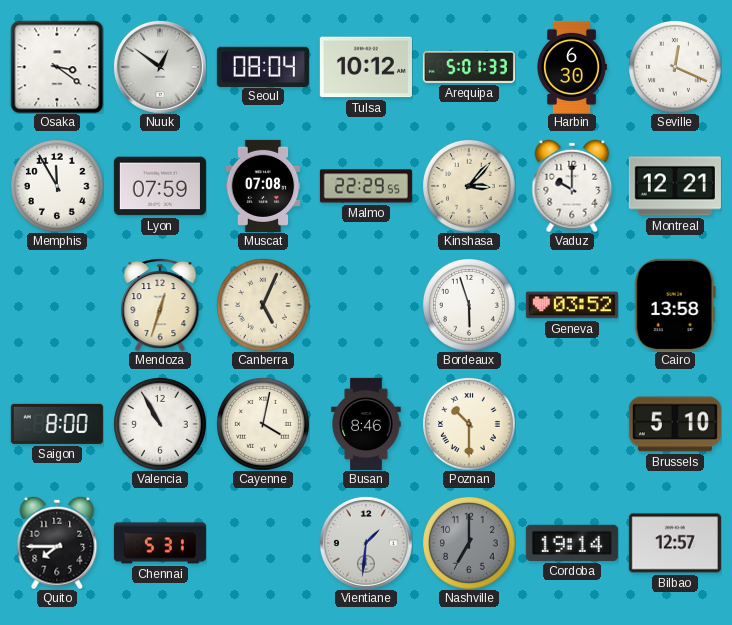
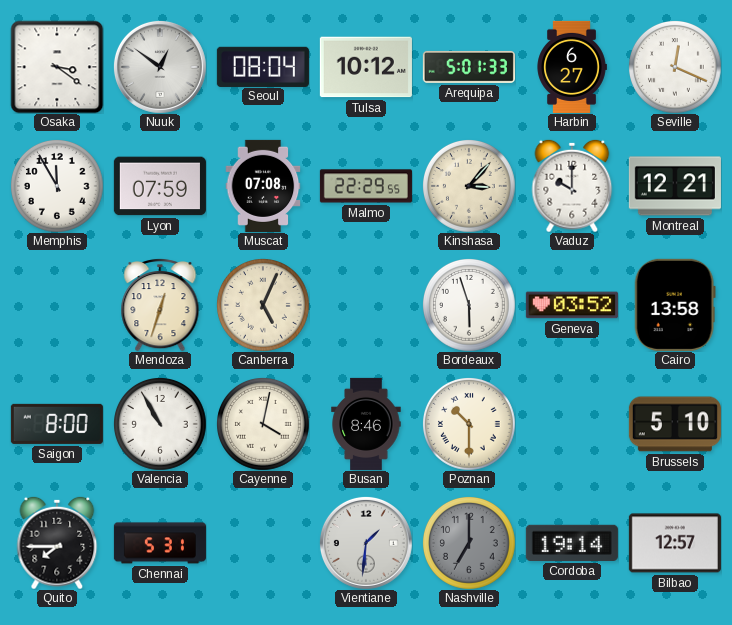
Harbin: 6:30 -> 6:27
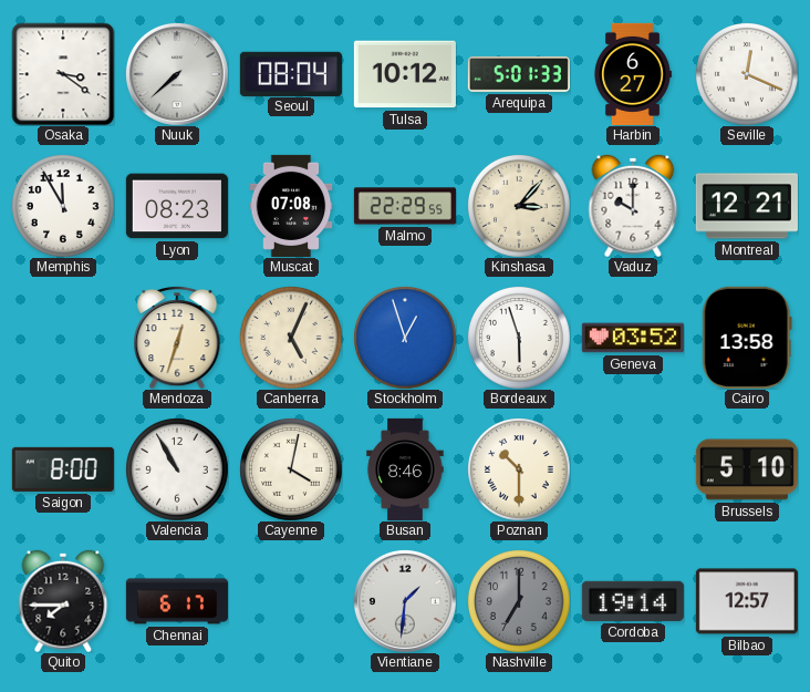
Nuuk: 12:51 -> 7:38
Lyon: 07:59 -> 08:23
Stockholm: none -> 12:57
Chennai: 5:31 -> 6:17
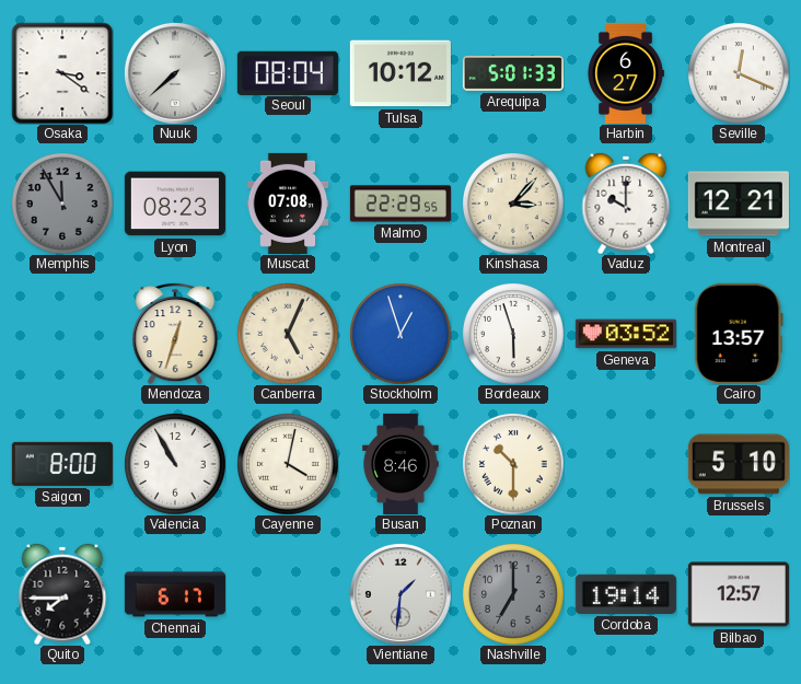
Memphis dial: white -> grey
Cairo: 13:58 -> 13:57
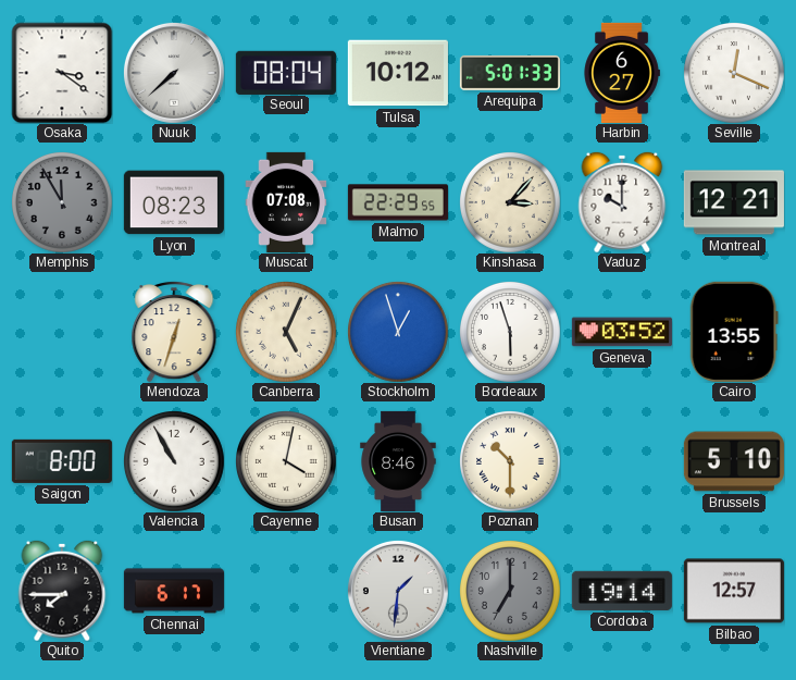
Cairo: 13:57 -> 13:55
